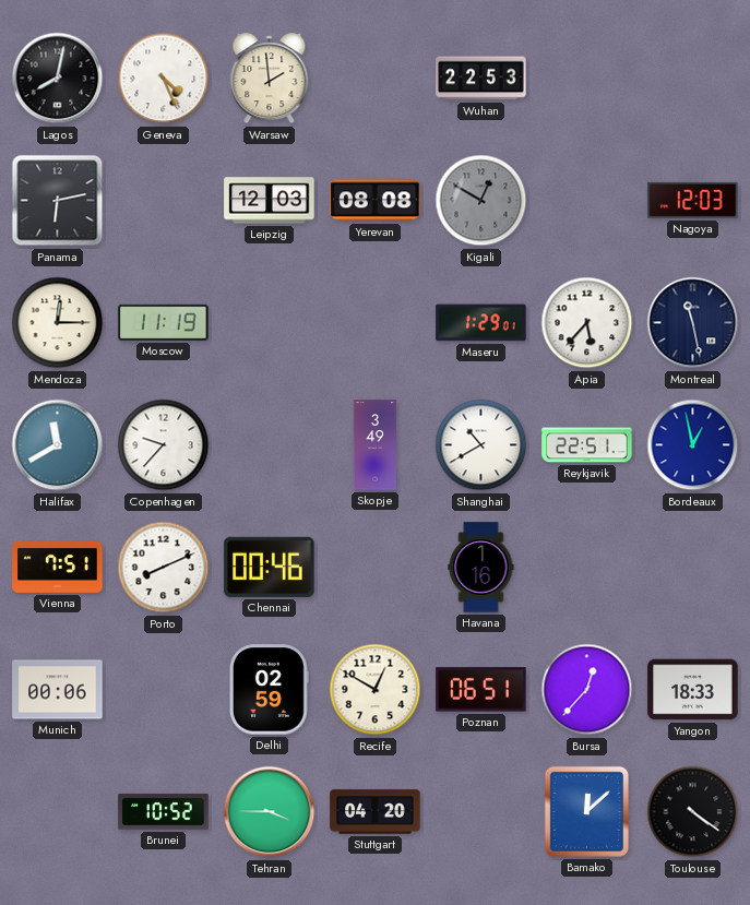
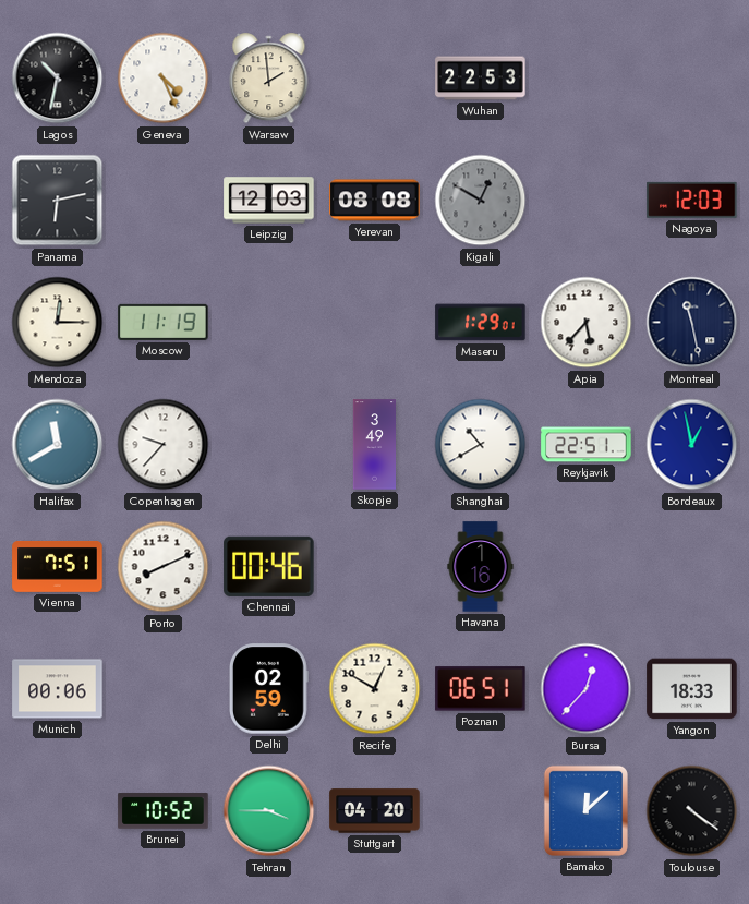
Lagos: 8:02 -> 10:32
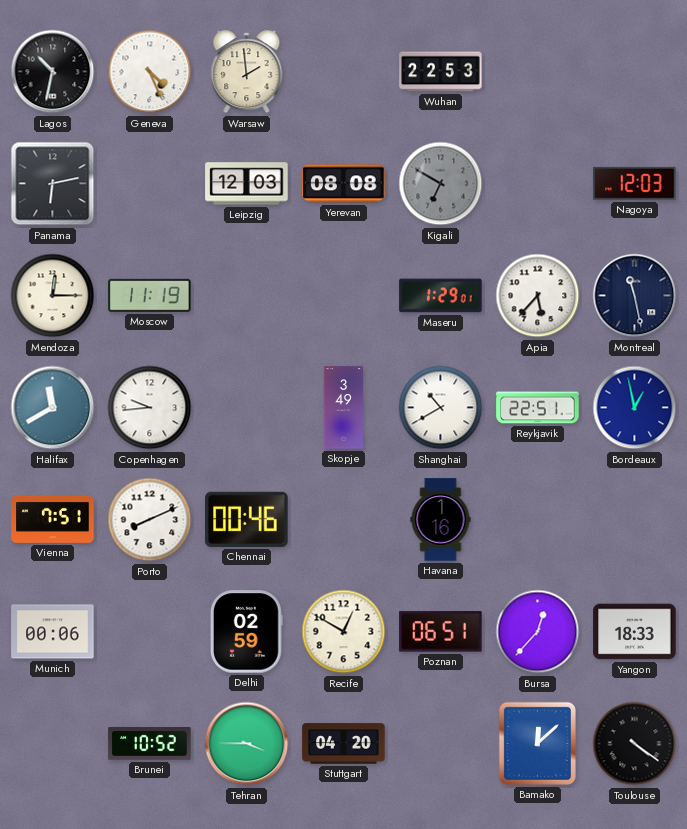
Kigali: 12:50 -> 6:50
Copenhagen: 9:37 -> 9:44
